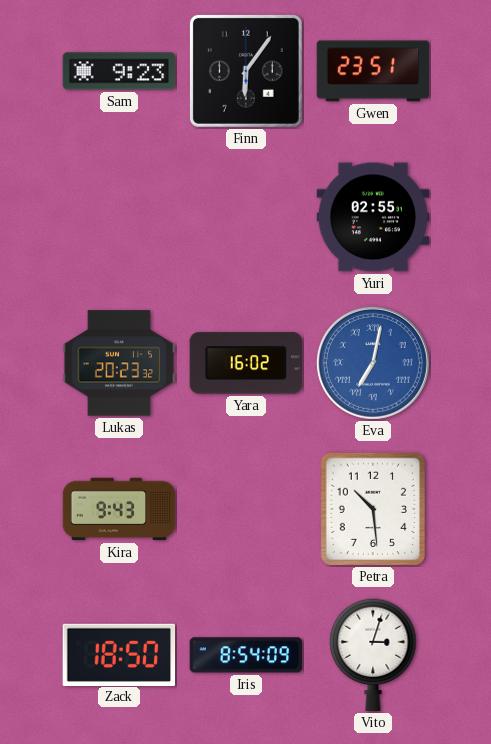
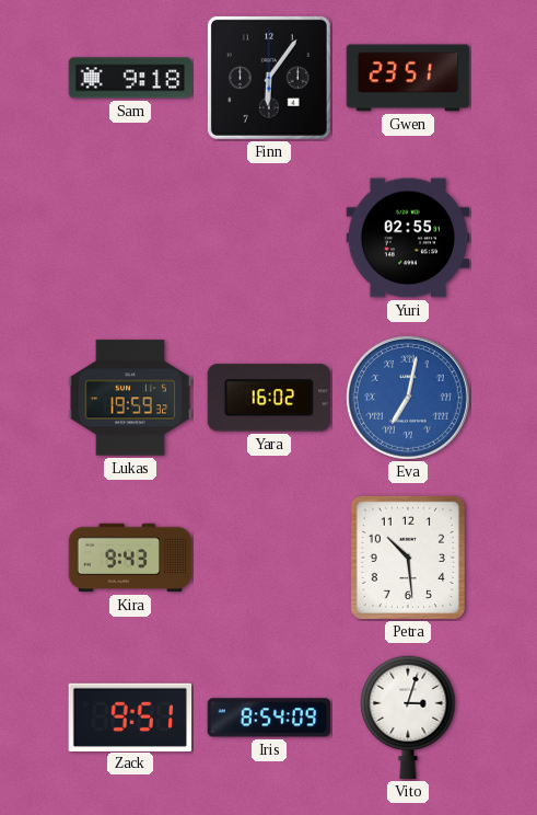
Sam: 9:23 -> 9:18
Lukas: 20:23 -> 19:59
Zack: 18:50 -> 9:51
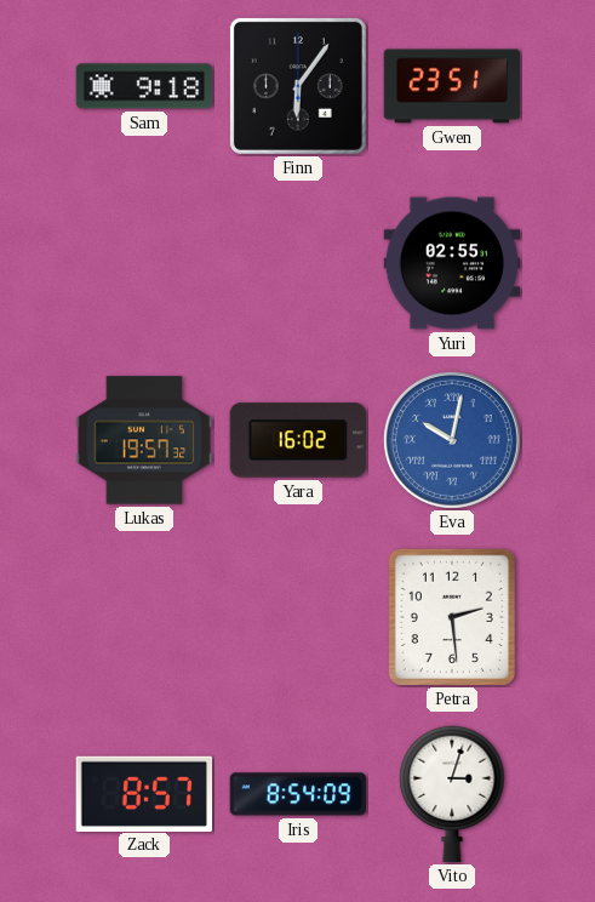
Lukas: 19:59 -> 19:57
Eva: 7:02 -> 10:02
Kira: 9:43 -> none
Petra: 10:29 -> 2:29
Zack: 9:51 -> 8:57
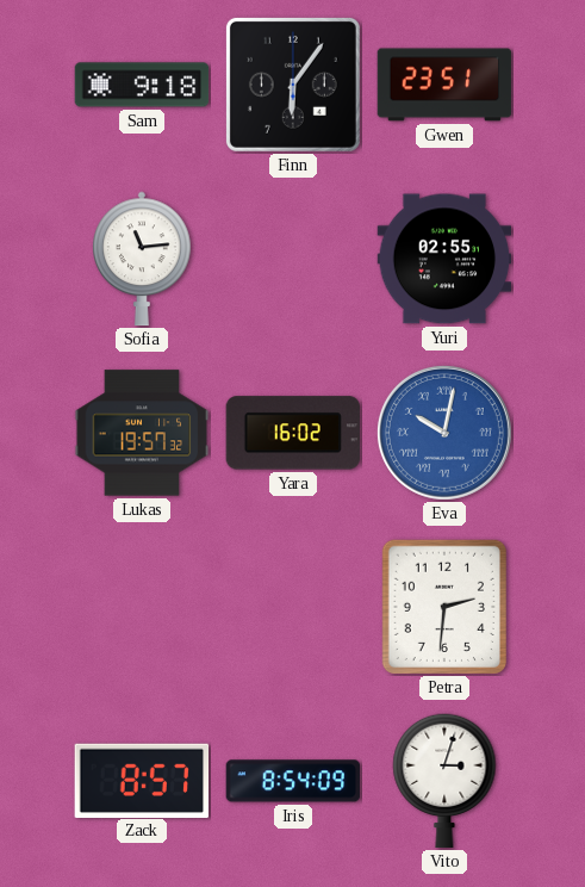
Sofia: none -> 11:14
Petra: 2:29 -> 2:31
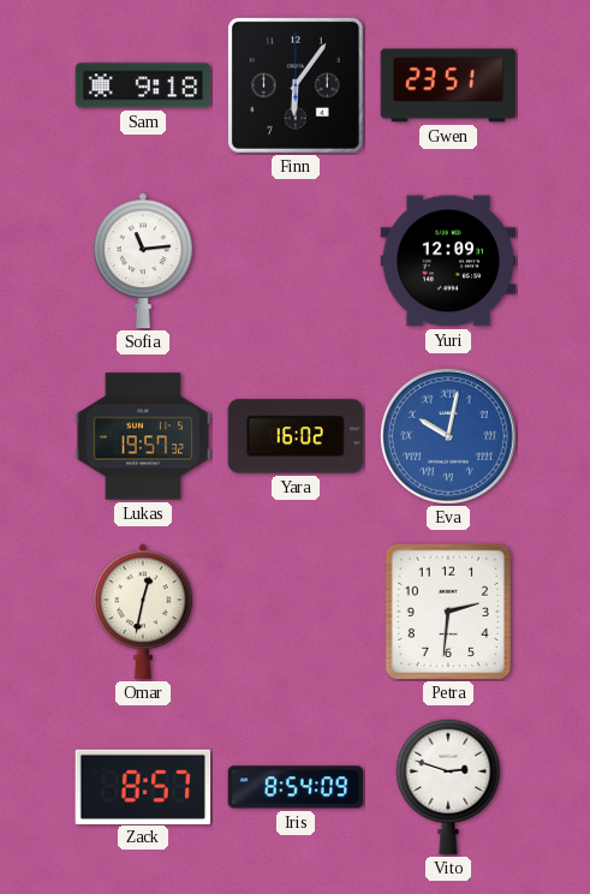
Yuri: 02:55 -> 12:09
Omar: none -> 12:32
Vito: 3:03 -> 2:48
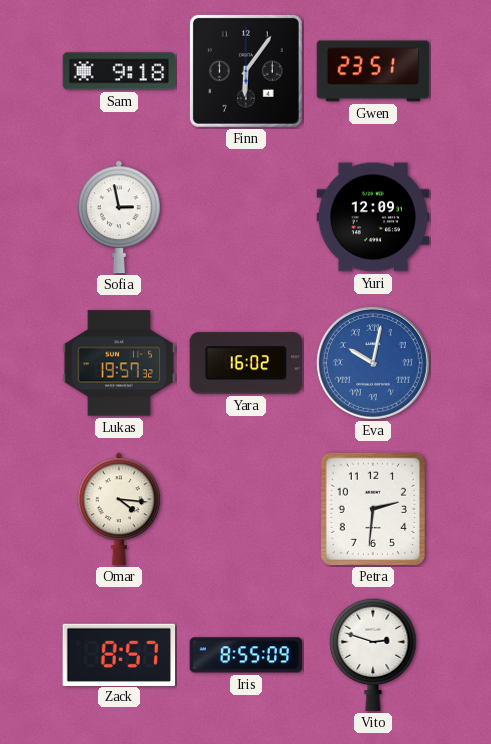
Sofia: 11:14 -> 2:58
Omar: 12:32 -> 4:16
Iris: 8:54 -> 8:55
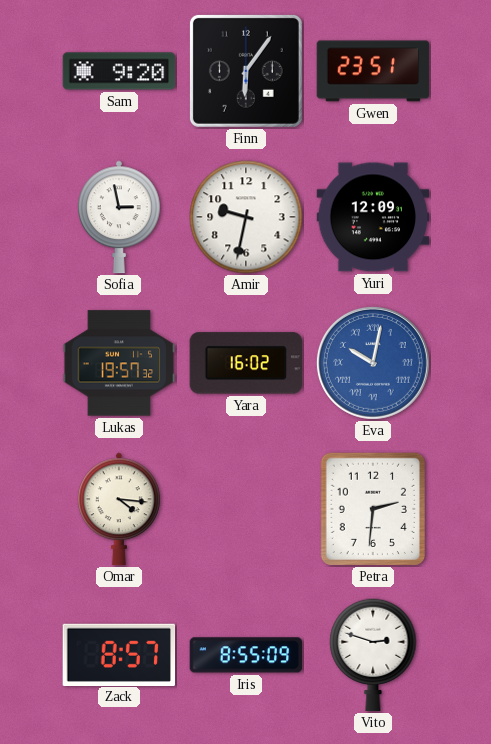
Sam: 9:18 -> 9:20
Amir: none -> 9:32
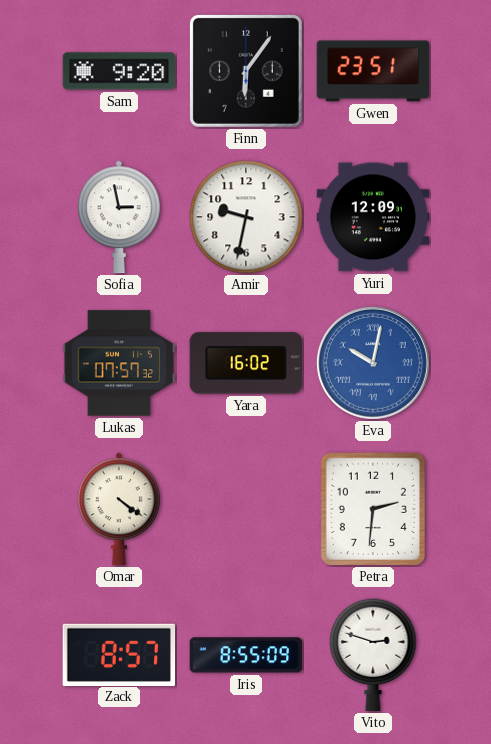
Lukas: 19:57 -> 07:57
Omar: 4:16 -> 4:21
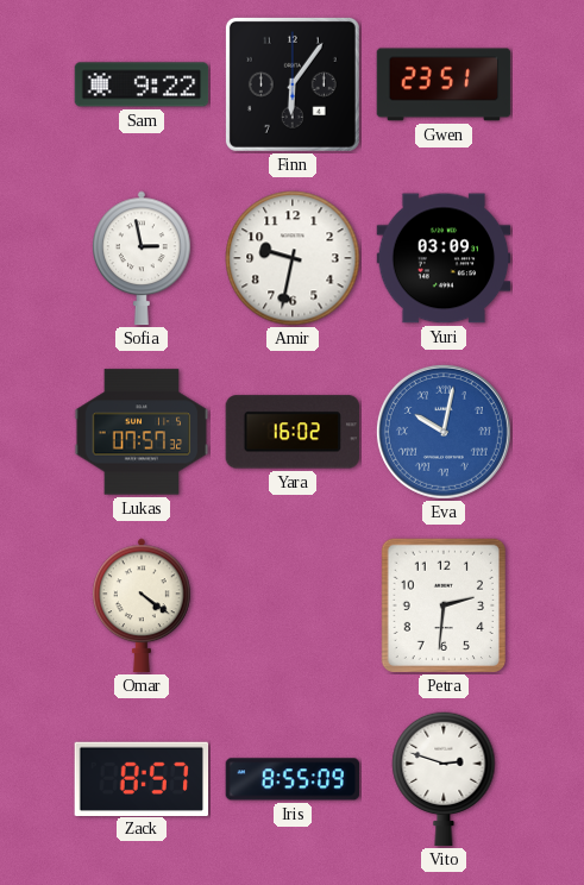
Sam: 9:20 -> 9:22
Yuri: 12:09 -> 03:09
